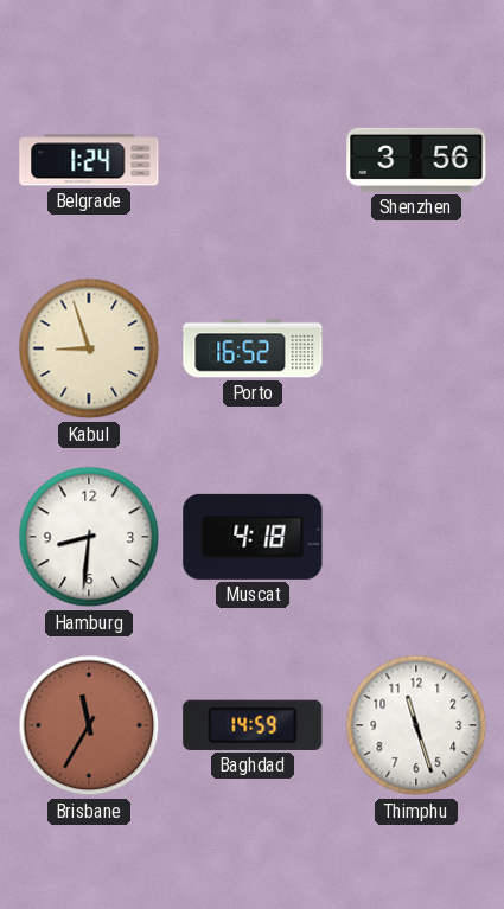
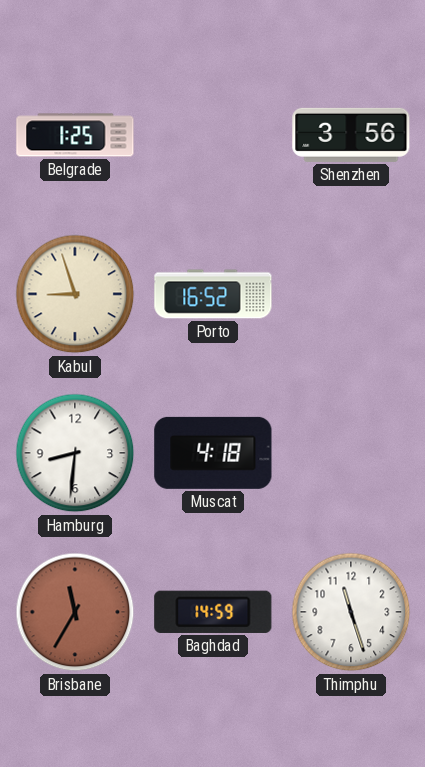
Belgrade: 1:24 -> 1:25
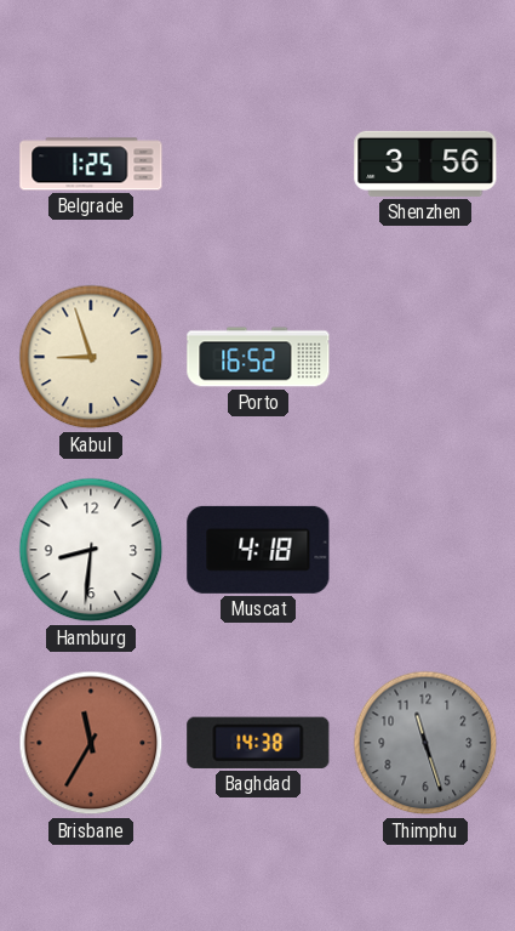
Baghdad: 14:59 -> 14:38
Thimphu dial: white -> grey
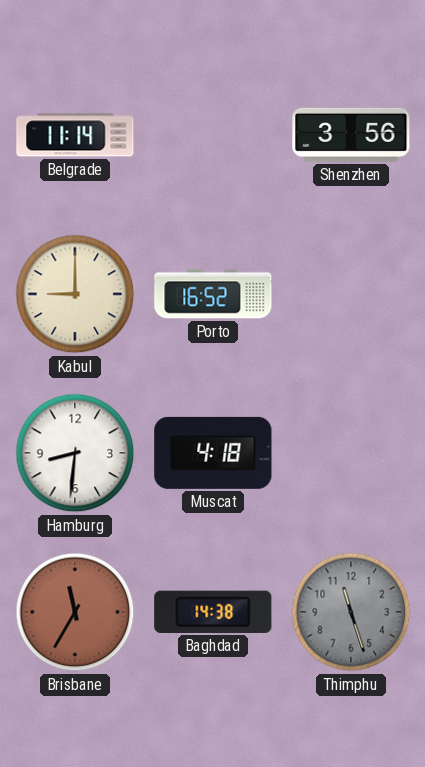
Belgrade: 1:25 -> 11:14
Kabul: 8:57 -> 9:00
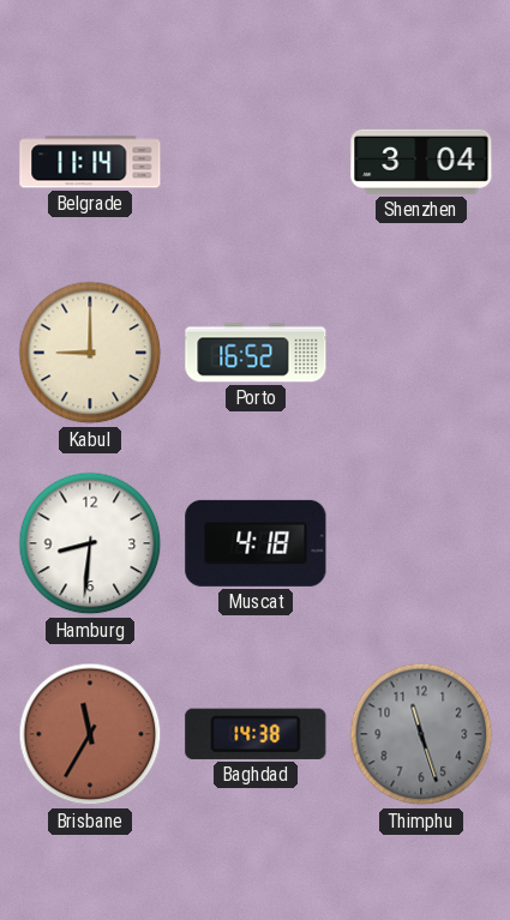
Shenzhen: 3:56 -> 3:04
